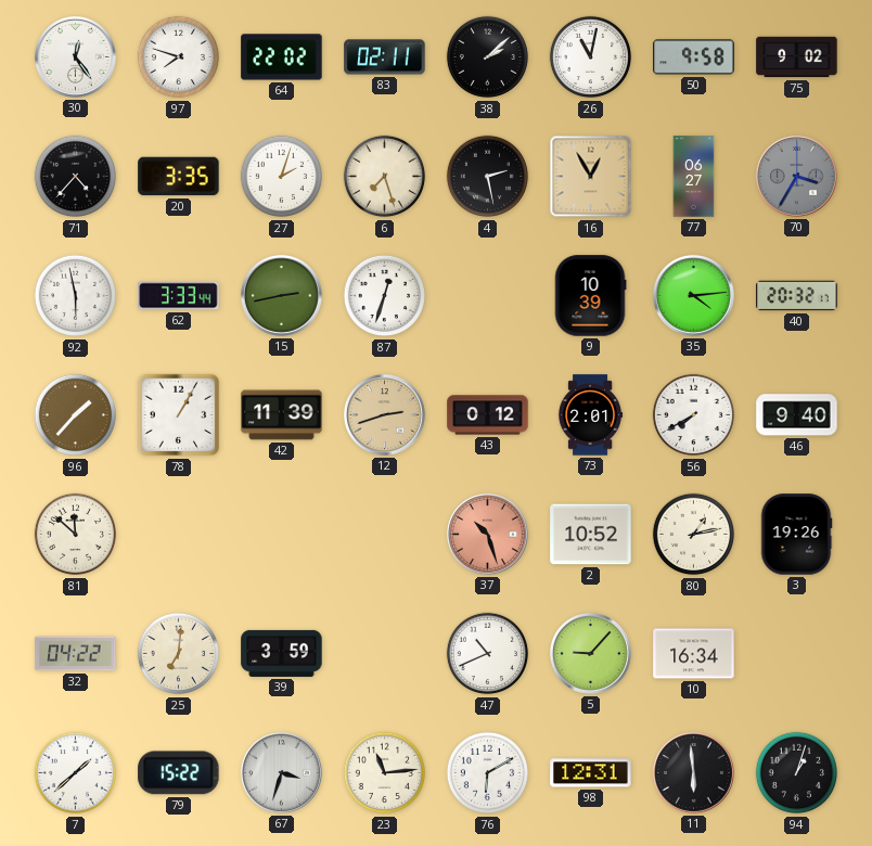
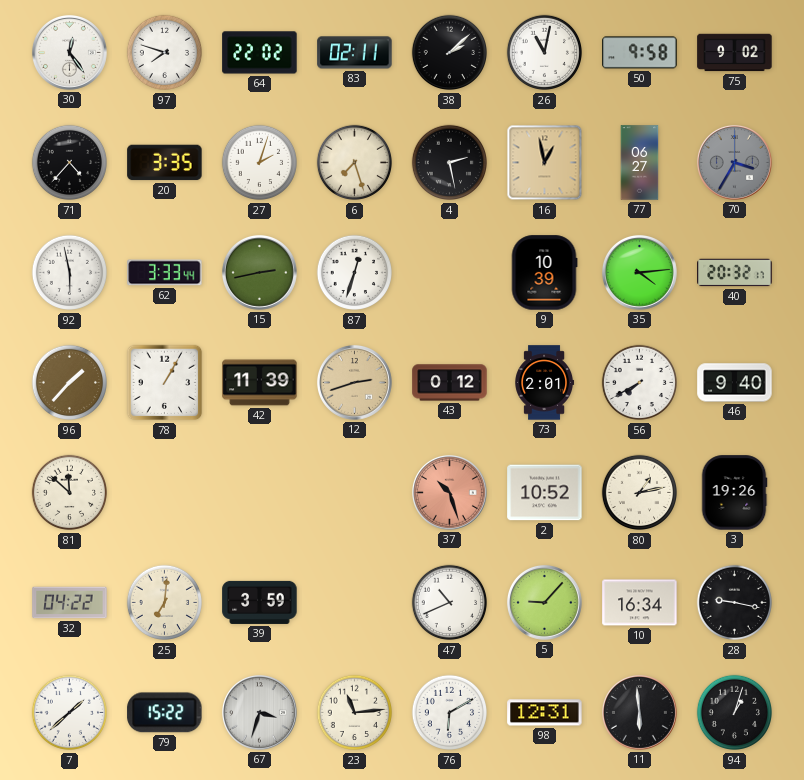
16: 12:55 -> 12:58
28: none -> 9:17
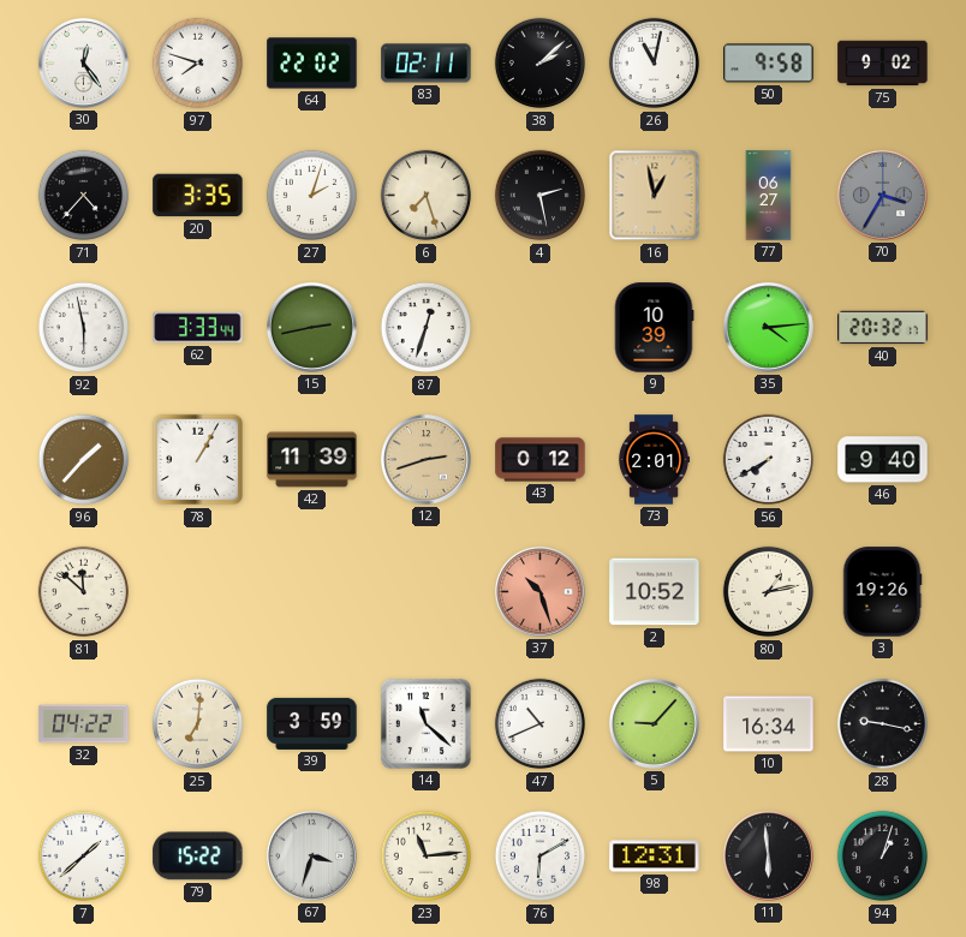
14: none -> 11:22
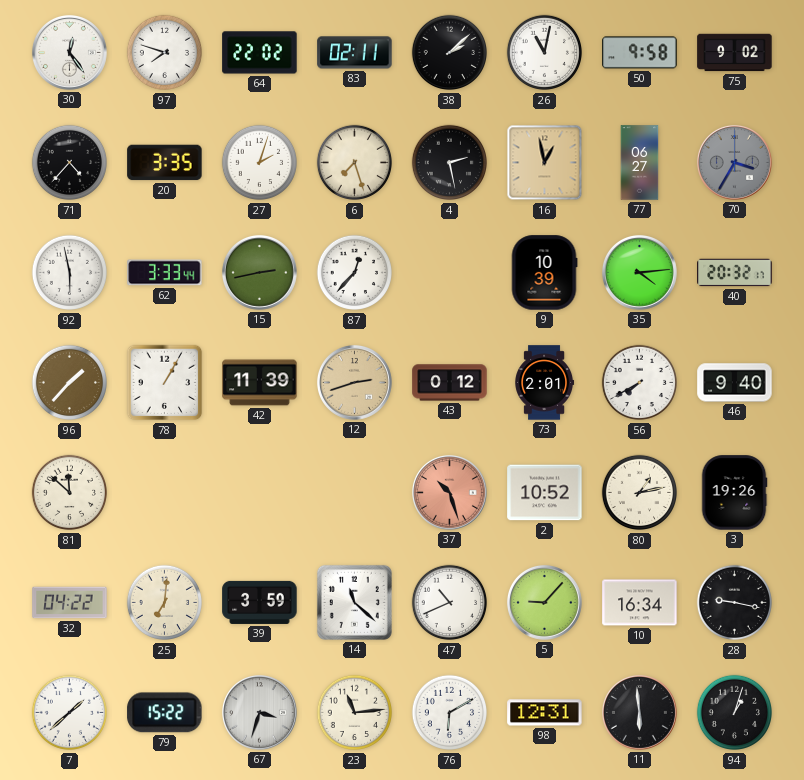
87: 12:33 -> 12:37
